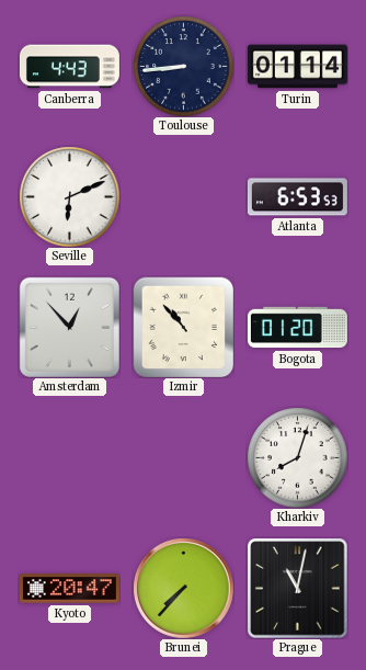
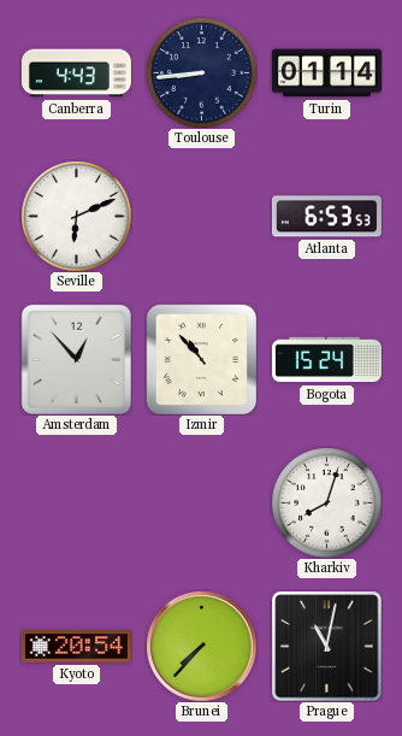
Bogota: 01:20 -> 15:24
Kyoto: 20:47 -> 20:54
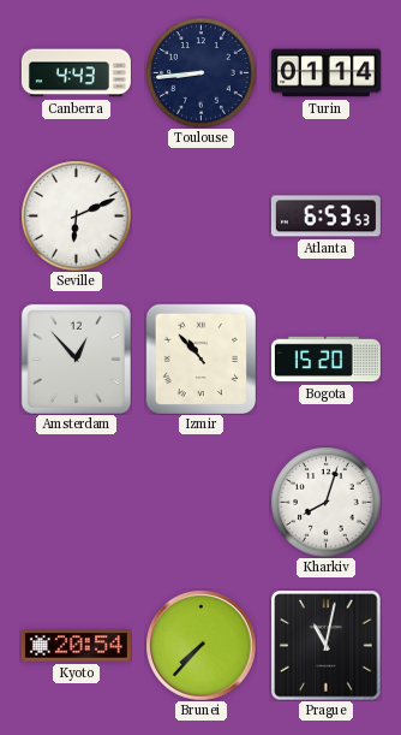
Bogota: 15:24 -> 15:20
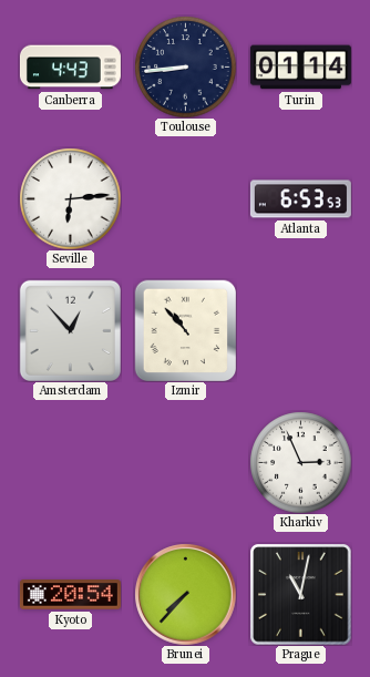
Seville: 6:11 -> 6:14
Bogota: 15:20 -> none
Kharkiv: 8:03 -> 2:56
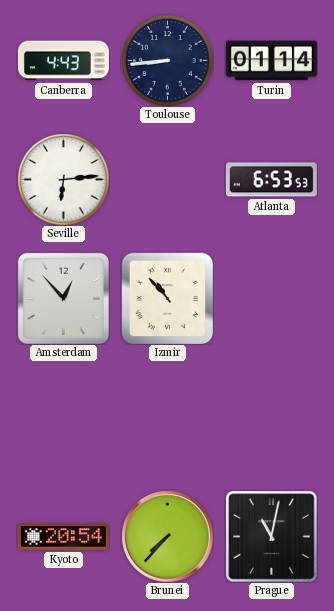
Kharkiv: 2:56 -> none
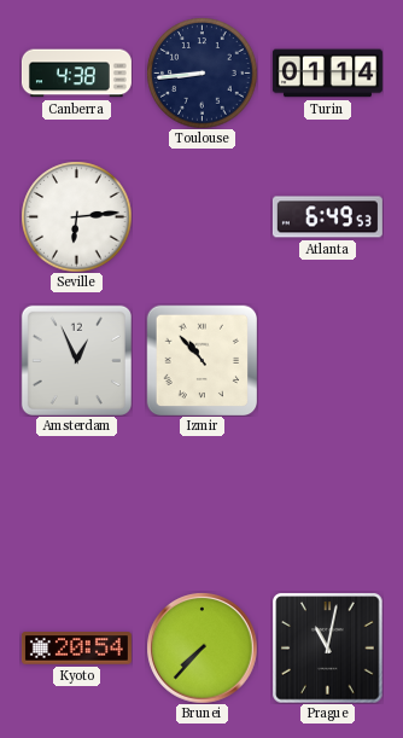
Canberra: 4:43 -> 4:38
Atlanta: 6:53 -> 6:49
Amsterdam: 12:53 -> 12:56
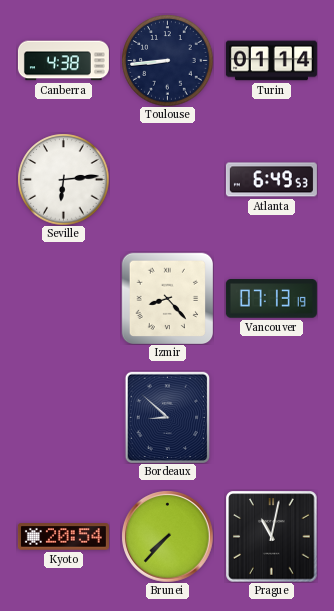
Amsterdam: 12:56 -> none
Izmir: 10:53 -> 8:23
Vancouver: none -> 07:13
Bordeaux: none -> 8:52
